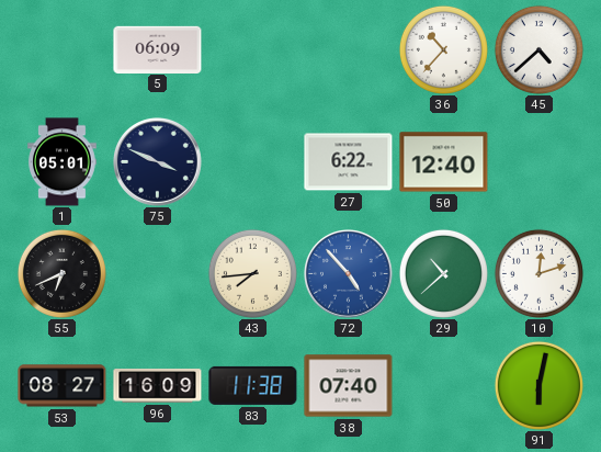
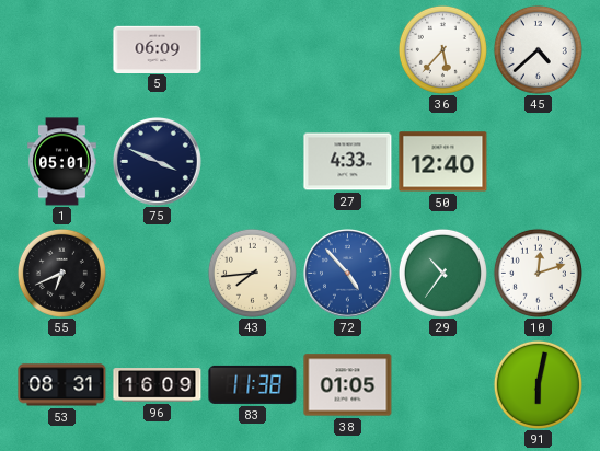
36: 10:37 -> 5:37
27: 6:22 -> 4:33
29: 10:38 -> 10:36
53: 08:27 -> 08:31
38: 07:40 -> 01:05
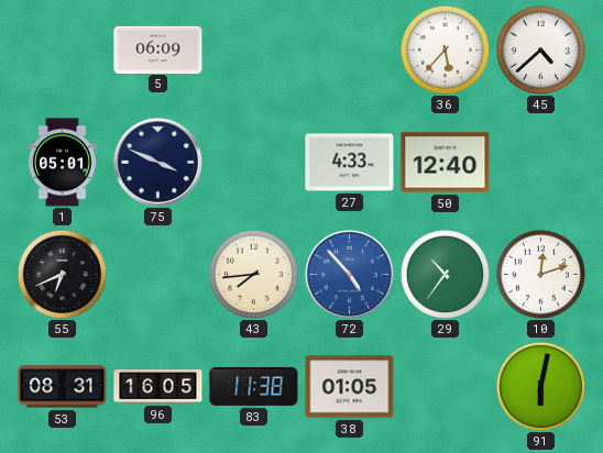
96: 16:09 -> 16:05
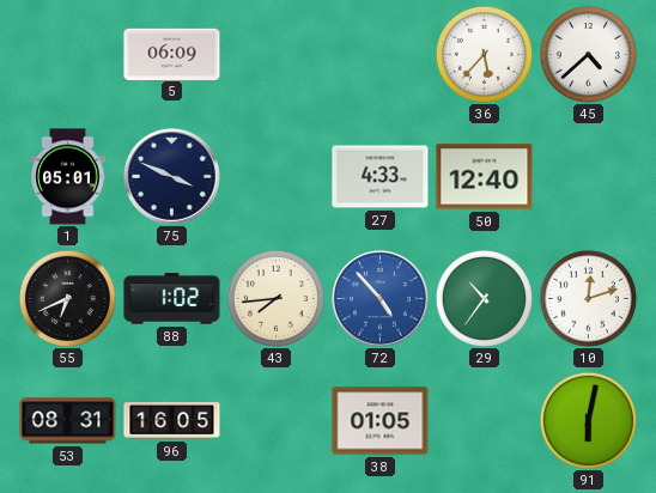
88: none -> 1:02
83: 11:38 -> none
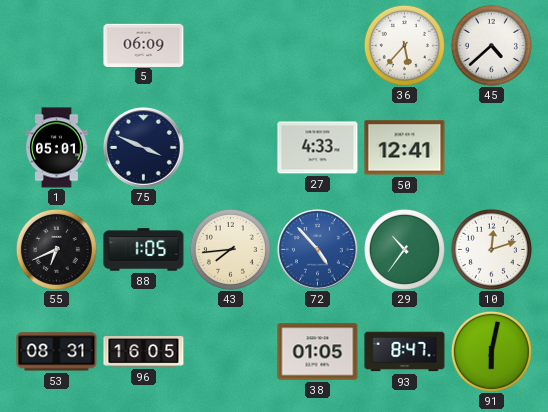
50: 12:40 -> 12:41
88: 1:02 -> 1:05
93: none -> 8:47
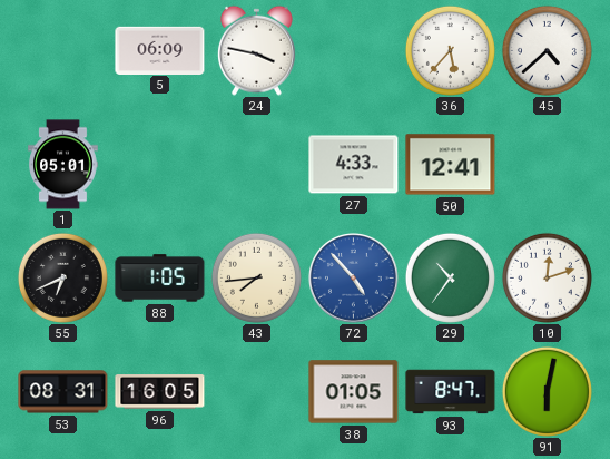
24: none -> 3:47
75: 3:49 -> none
